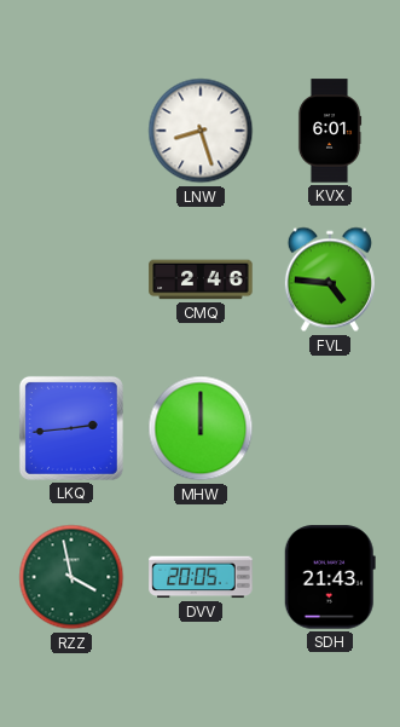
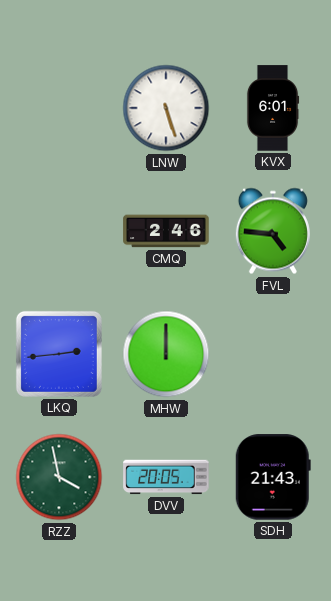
LNW: 8:27 -> 5:27
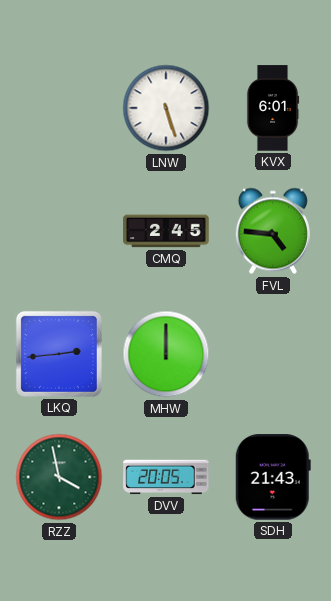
CMQ: 2:46 -> 2:45
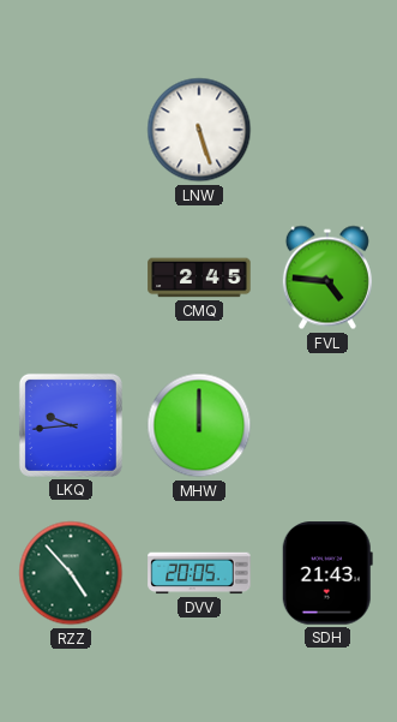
KVX: 6:01 -> none
LKQ: 2:44 -> 9:44
RZZ: 3:58 -> 4:53
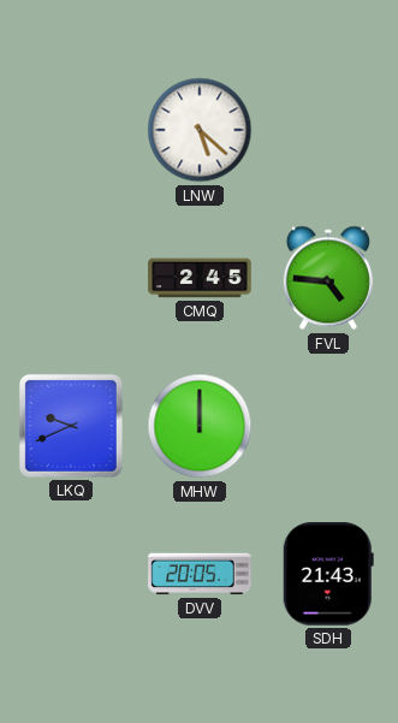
LNW: 5:27 -> 5:22
LKQ: 9:44 -> 9:41
RZZ: 4:53 -> none
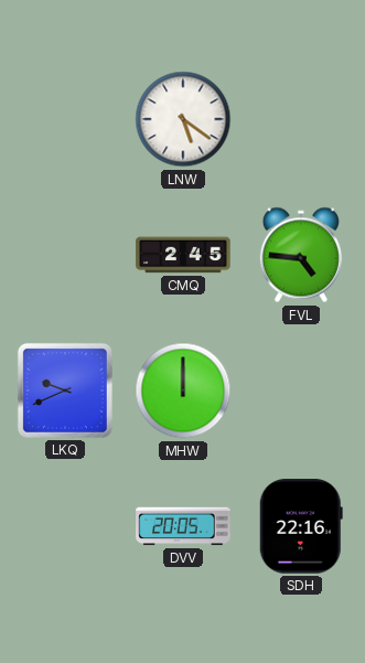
LNW: 5:22 -> 5:21
SDH: 21:43 -> 22:16
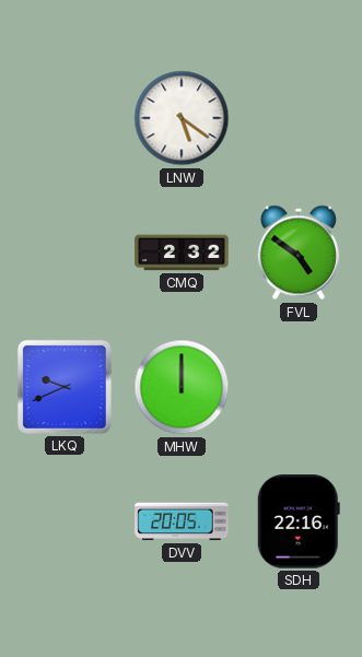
CMQ: 2:45 -> 2:32
FVL: 4:46 -> 4:51
